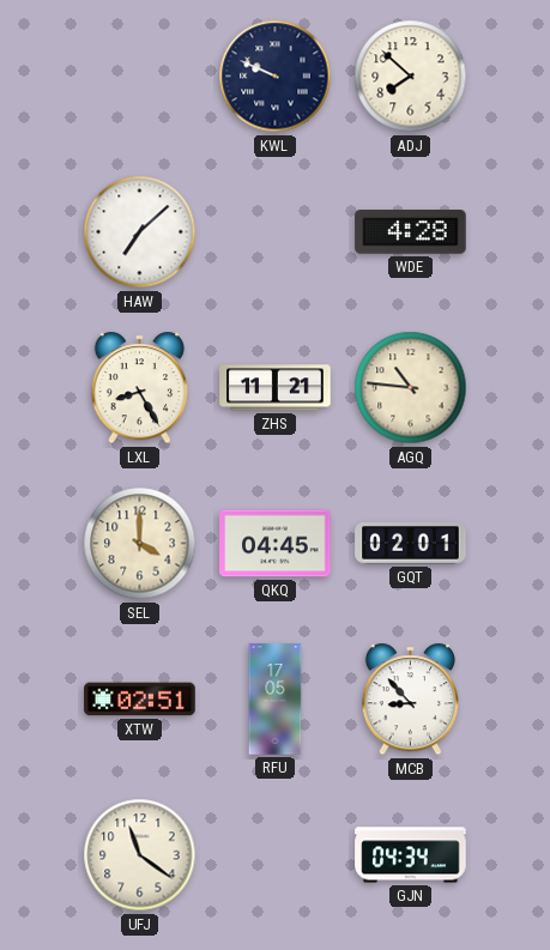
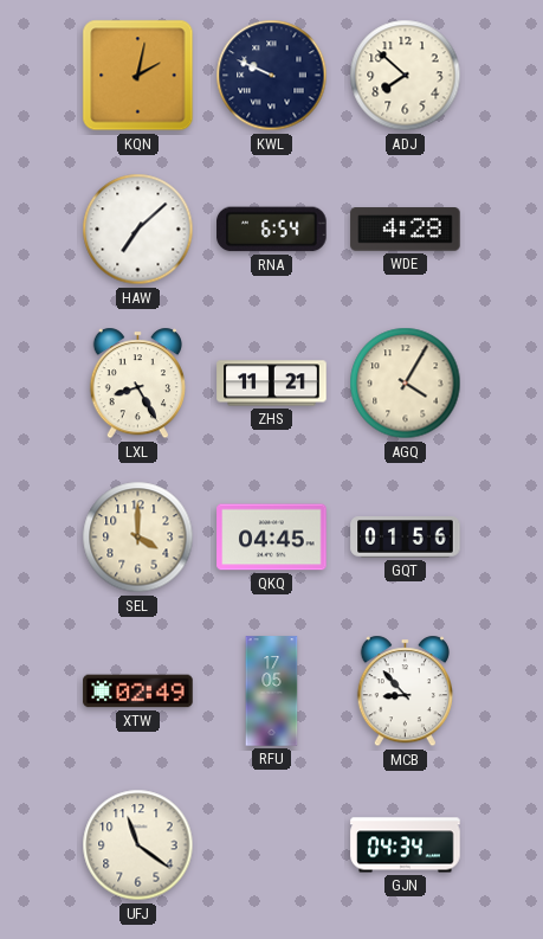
KQN: none -> 2:02
RNA: none -> 6:54
AGQ: 10:46 -> 4:05
GQT: 02:01 -> 01:56
XTW: 02:51 -> 02:49
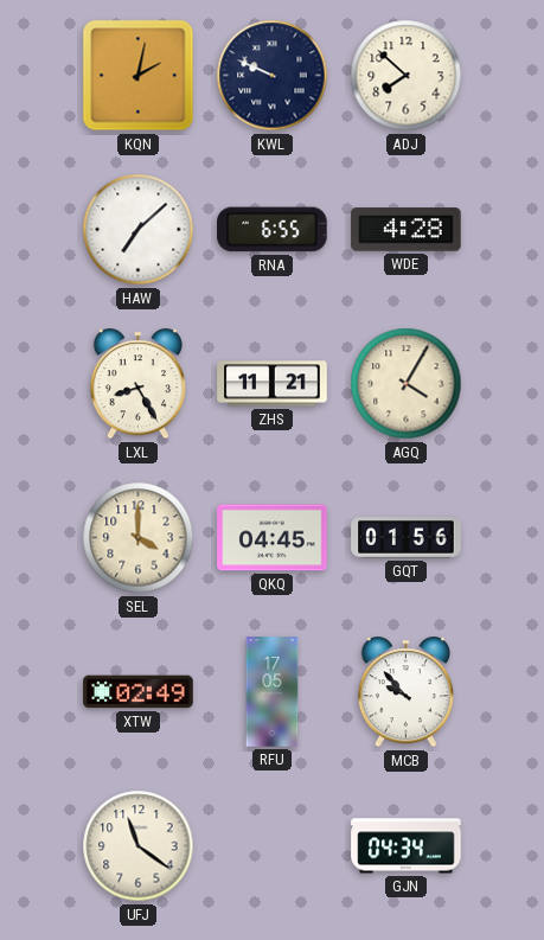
RNA: 6:54 -> 6:55
MCB: 8:53 -> 9:53
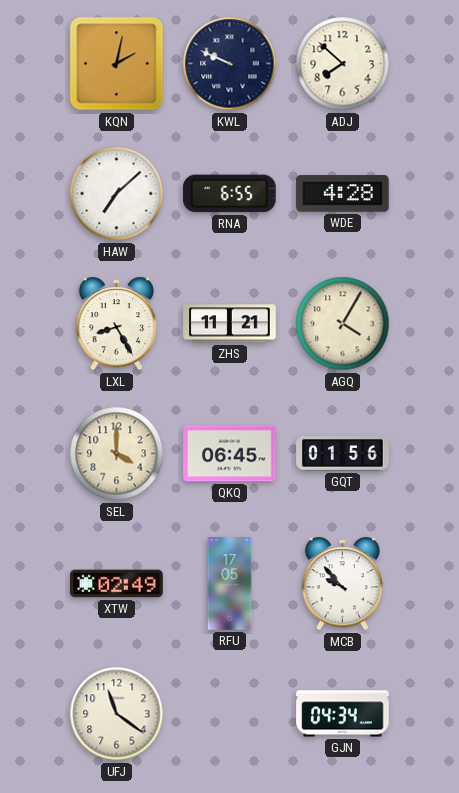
QKQ: 04:45 -> 06:45
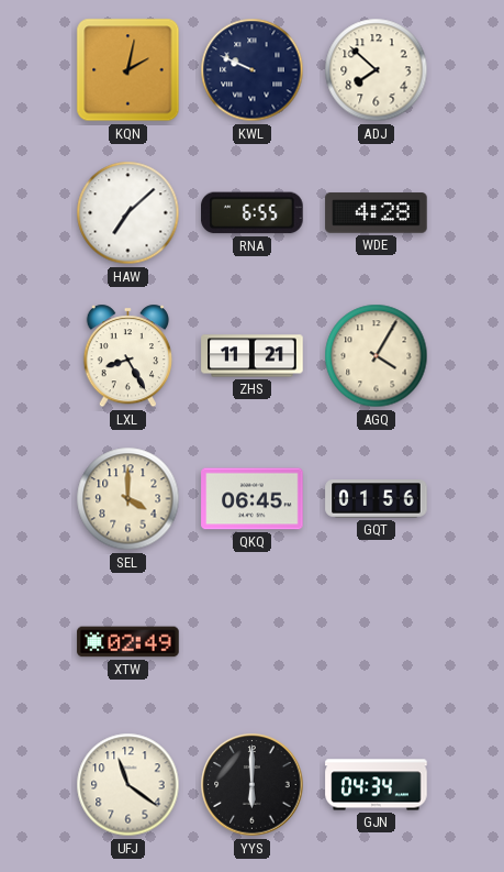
RFU: 17:05 -> none
MCB: 9:53 -> none
YYS: none -> 6:00
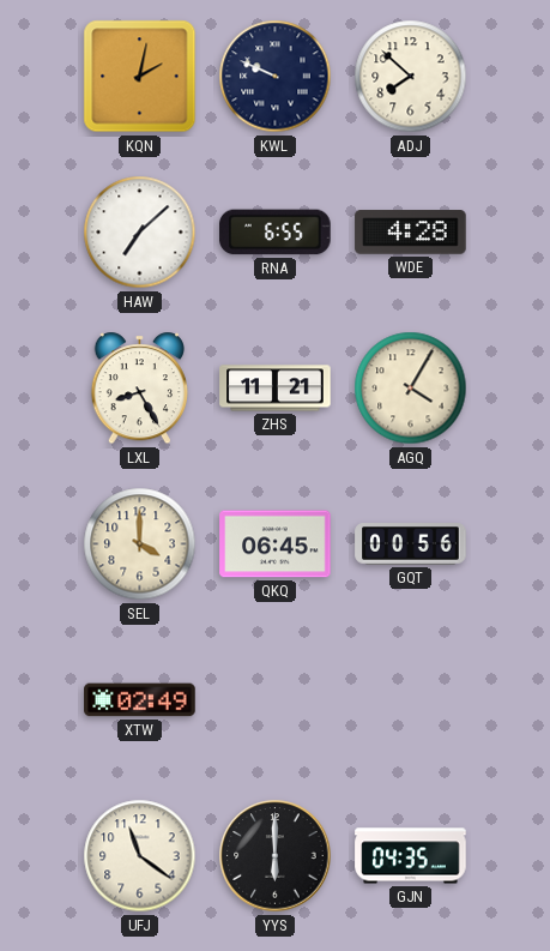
GQT: 01:56 -> 00:56
GJN: 04:34 -> 04:35
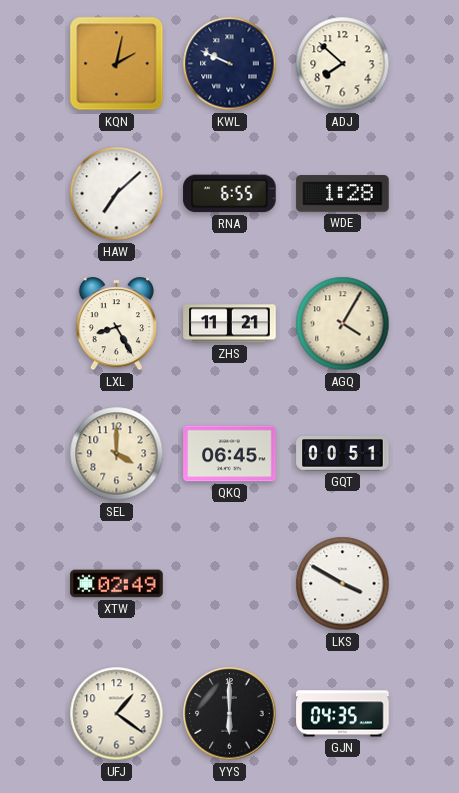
WDE: 4:28 -> 1:28
GQT: 00:56 -> 00:51
LKS: none -> 3:50
UFJ: 11:21 -> 1:21
